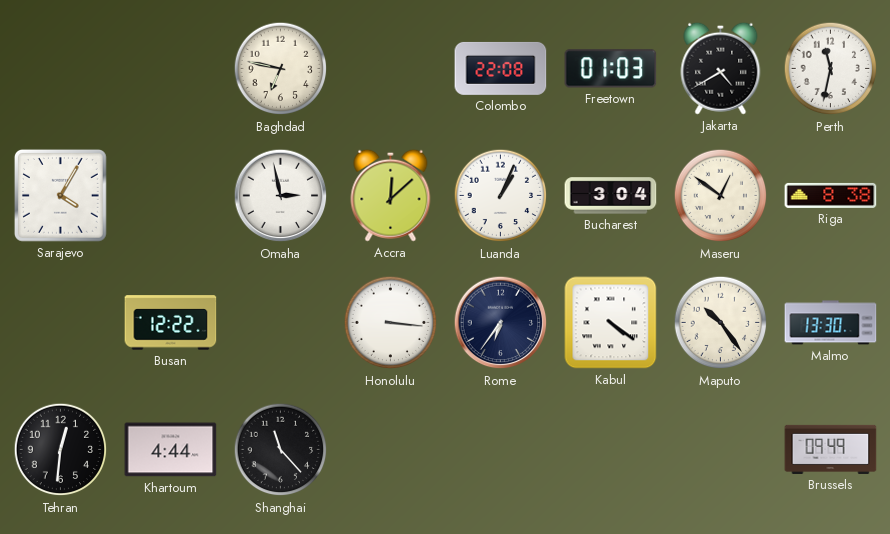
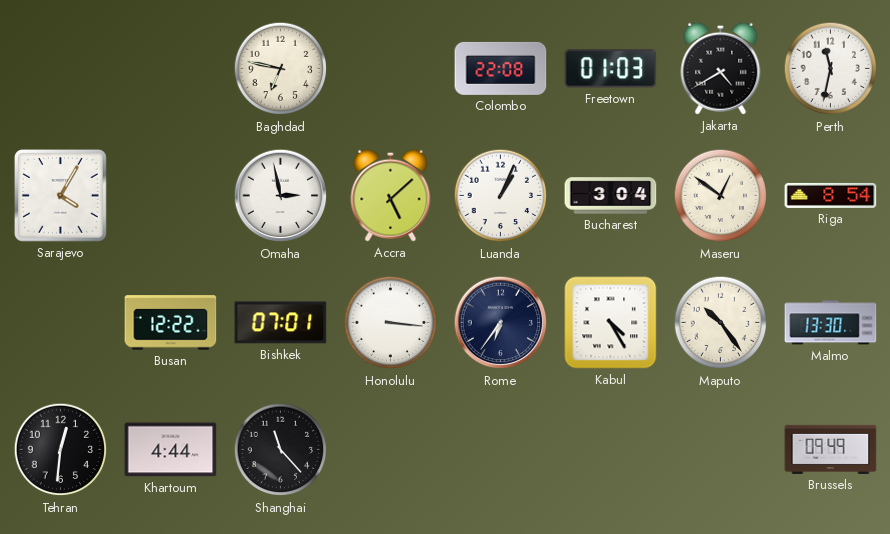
Accra: 12:08 -> 5:08
Riga: 8:38 -> 8:54
Bishkek: none -> 07:01
Kabul: 4:21 -> 4:25
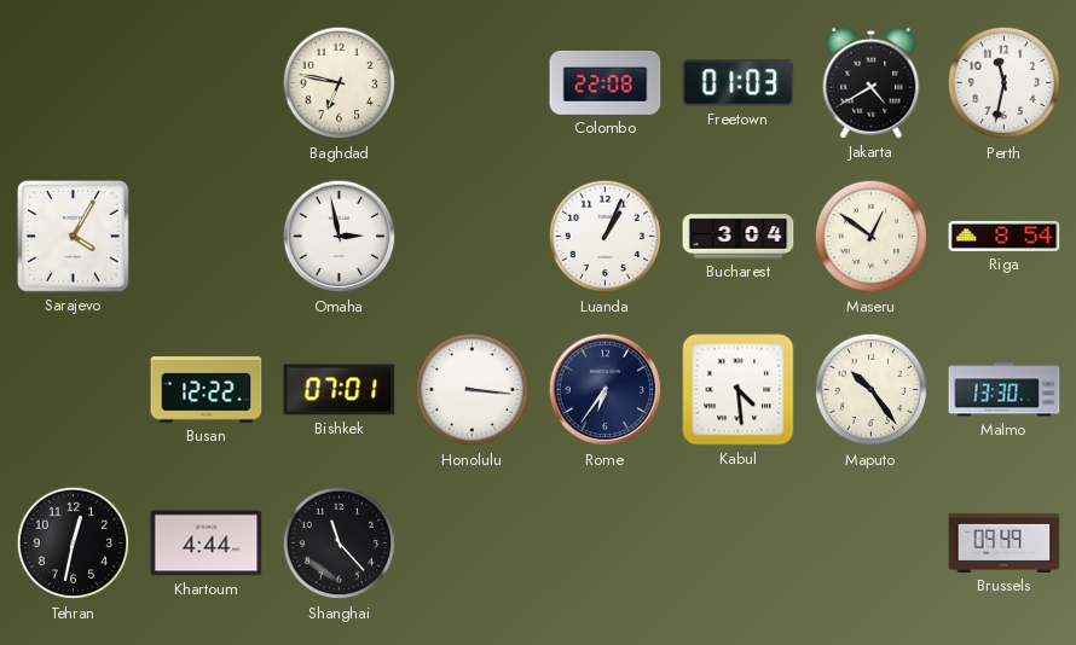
Accra: 5:08 -> none
Kabul: 4:25 -> 4:29
Tehran: 12:31 -> 12:32
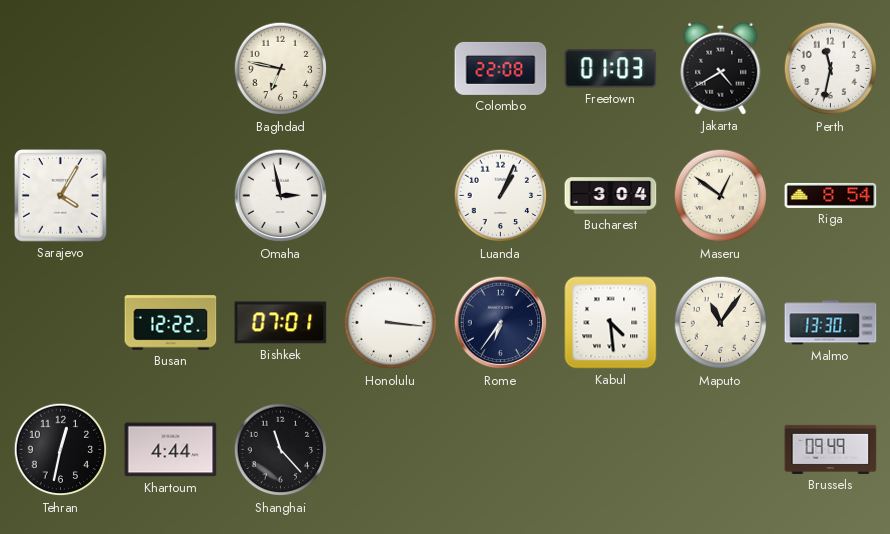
Maputo: 10:24 -> 11:06
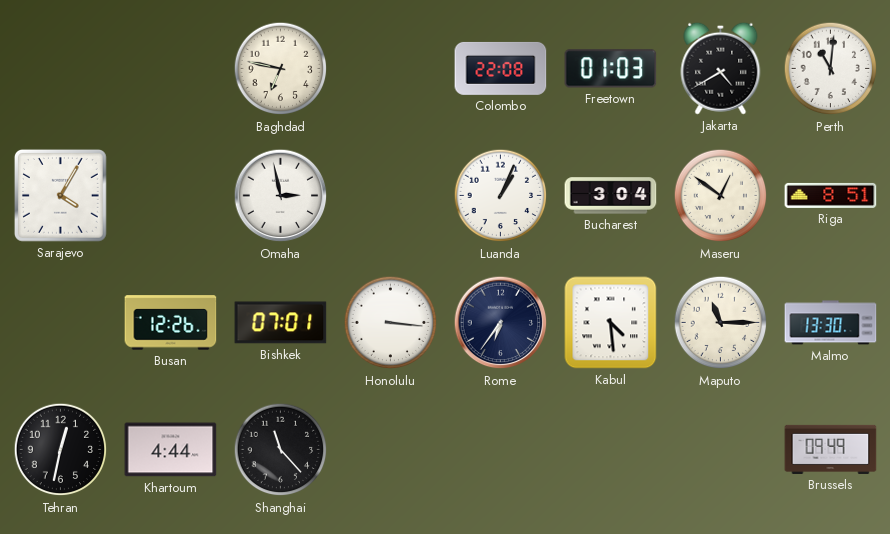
Perth: 11:32 -> 11:01
Riga: 8:54 -> 8:51
Busan: 12:22 -> 12:26
Maputo: 11:06 -> 11:15
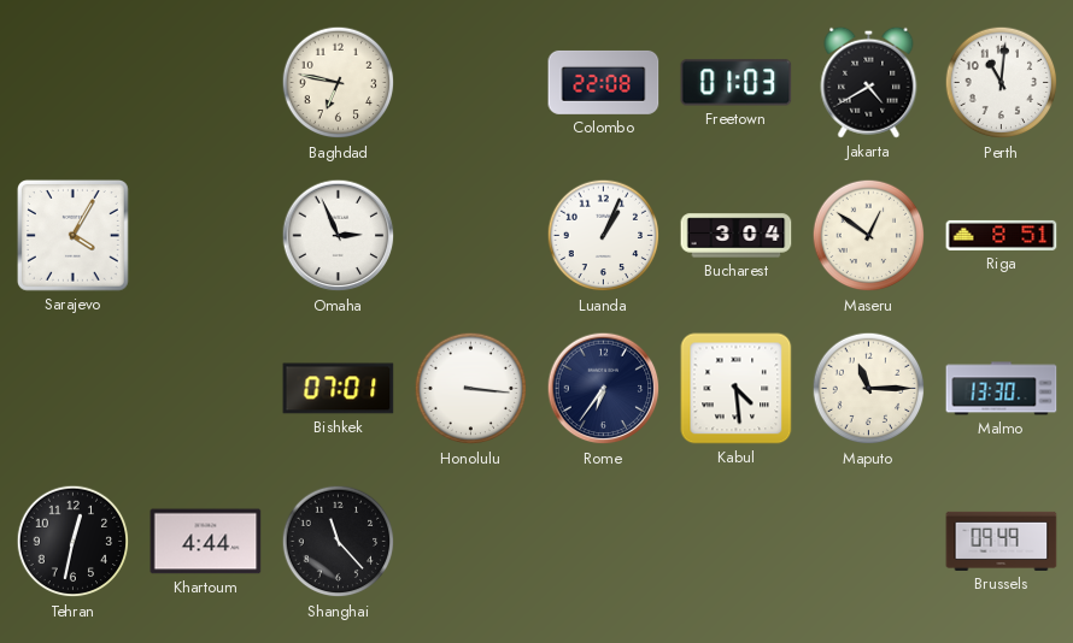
Omaha: 2:58 -> 2:56
Busan: 12:26 -> none
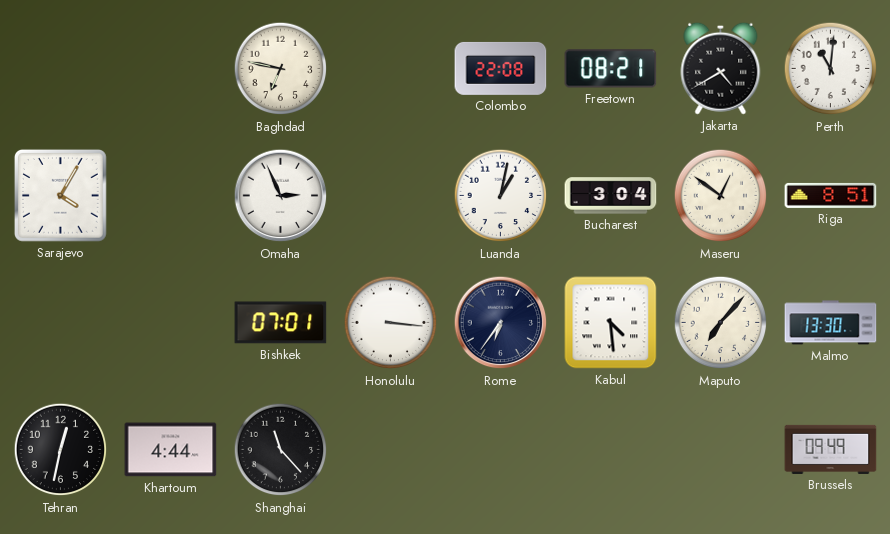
Freetown: 01:03 -> 08:21
Luanda: 1:04 -> 1:02
Maputo: 11:15 -> 7:07
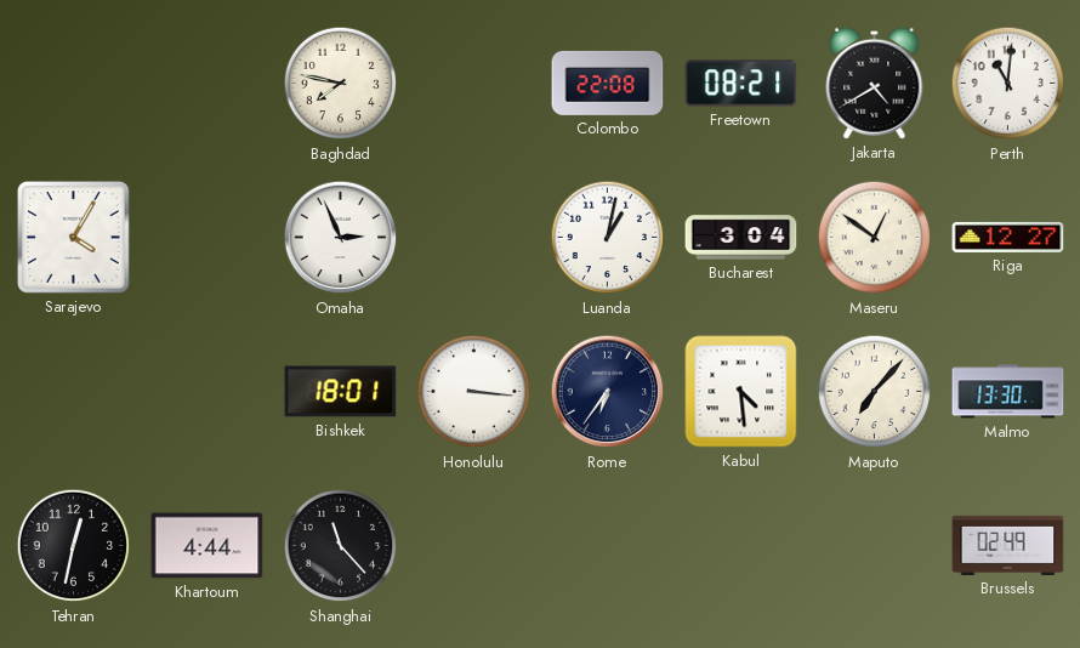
Baghdad: 6:47 -> 7:47
Riga: 8:51 -> 12:27
Bishkek: 07:01 -> 18:01
Brussels: 09:49 -> 02:49
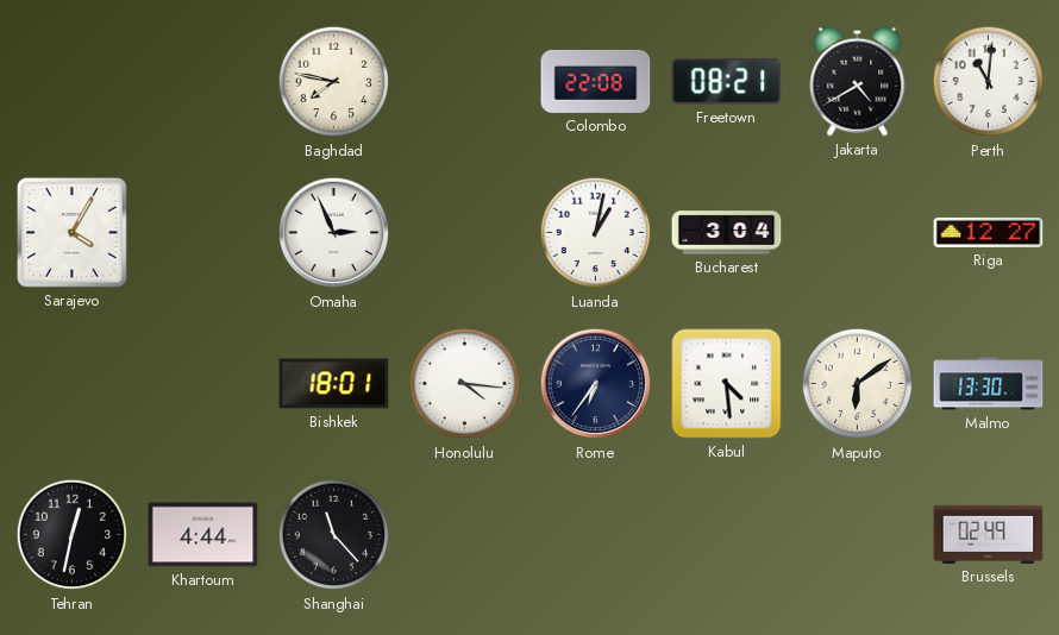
Maseru: 12:51 -> none
Honolulu: 3:16 -> 4:16
Maputo: 7:07 -> 6:09
